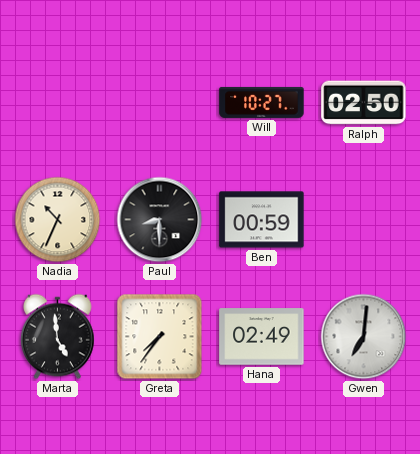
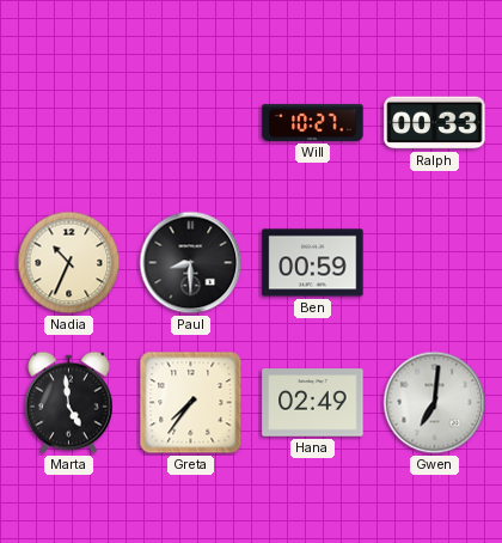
Ralph: 02:50 -> 00:33
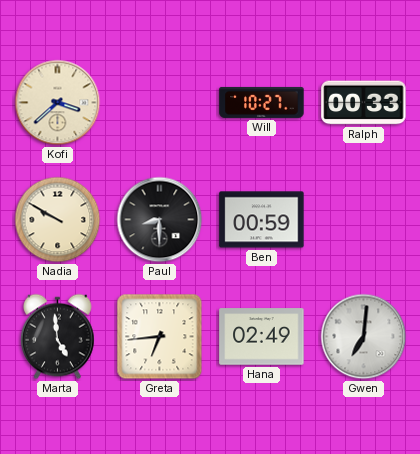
Kofi: none -> 3:38
Nadia: 10:34 -> 9:50
Greta: 7:36 -> 6:44
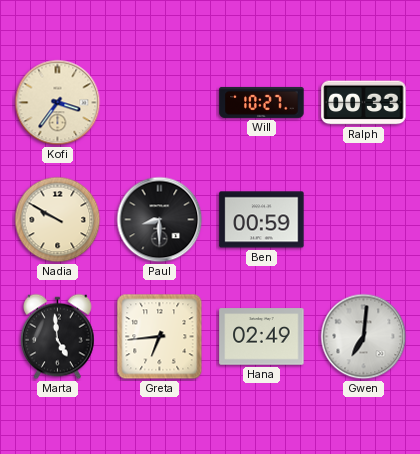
Kofi: 3:38 -> 3:36
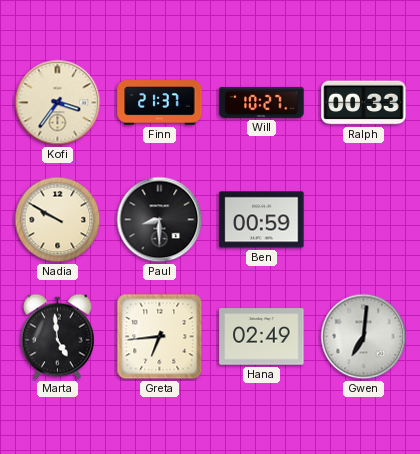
Finn: none -> 21:37
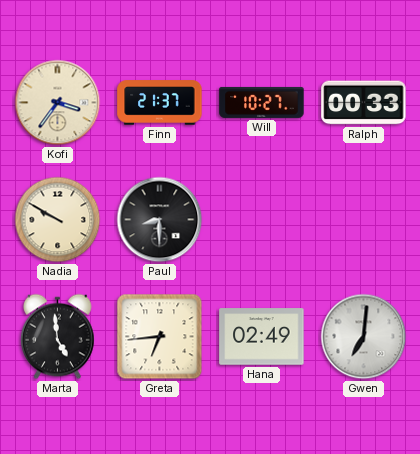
Ben: 00:59 -> none
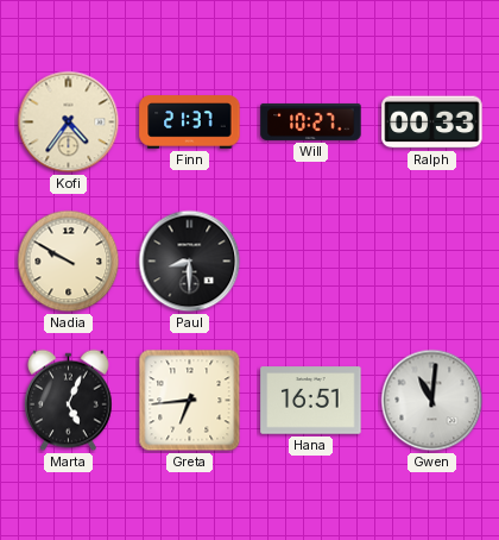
Kofi: 3:36 -> 4:36
Marta: 4:59 -> 5:04
Hana: 02:49 -> 16:51
Gwen: 7:01 -> 11:01
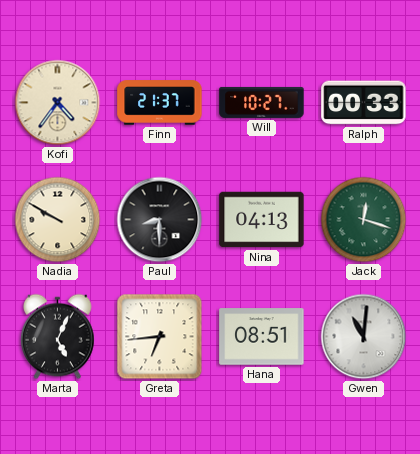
Nina: none -> 04:13
Jack: none -> 12:18
Hana: 16:51 -> 08:51
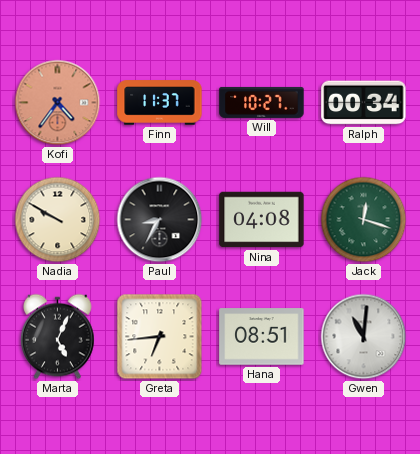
Kofi dial: cream -> salmon
Finn: 21:37 -> 11:37
Ralph: 00:33 -> 00:34
Paul: 8:30 -> 8:35
Nina: 04:13 -> 04:08
